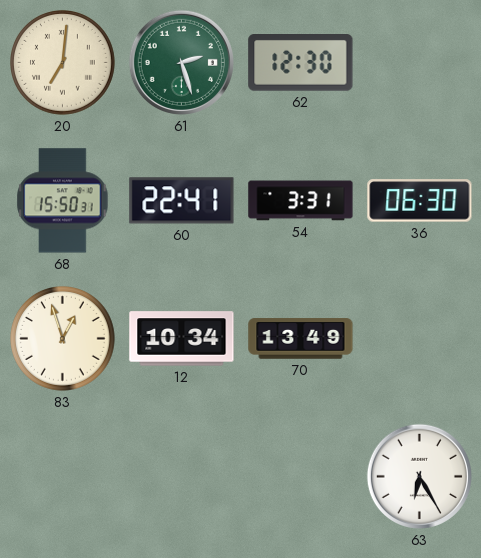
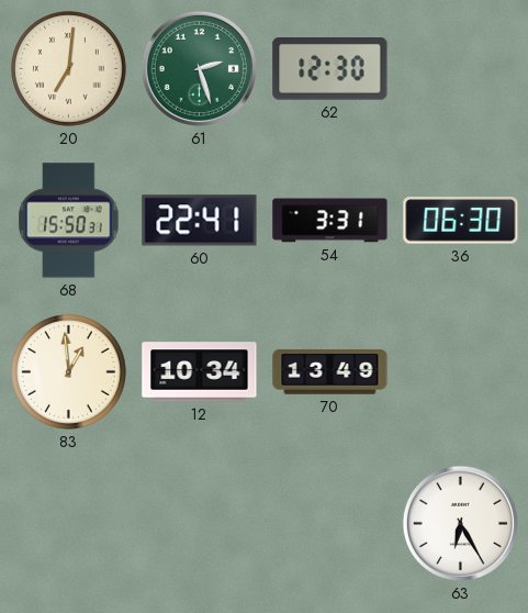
83: 12:57 -> 12:59
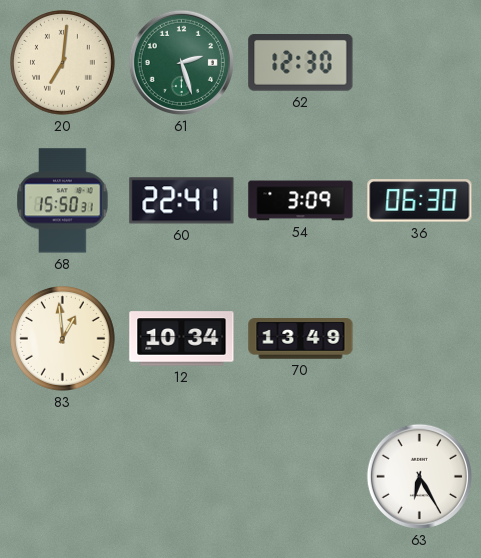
54: 3:31 -> 3:09
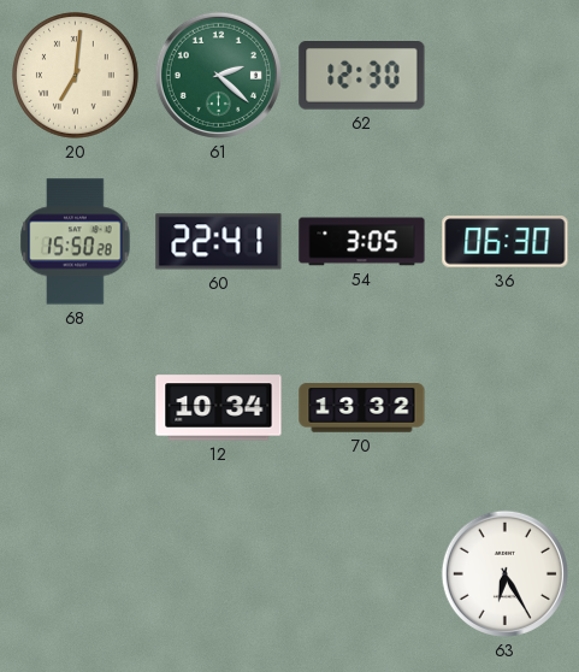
61: 2:27 -> 2:22
68: 15:50:31 -> 15:50:28
54: 3:09 -> 3:05
83: 12:59 -> none
70: 13:49 -> 13:32
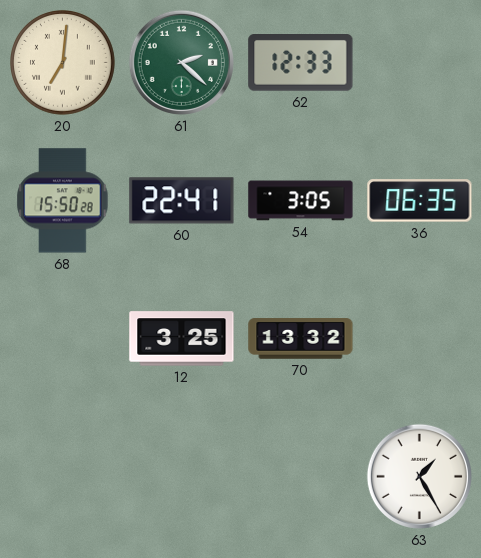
62: 12:30 -> 12:33
36: 06:30 -> 06:35
12: 10:34 -> 3:25
63: 6:25 -> 1:25
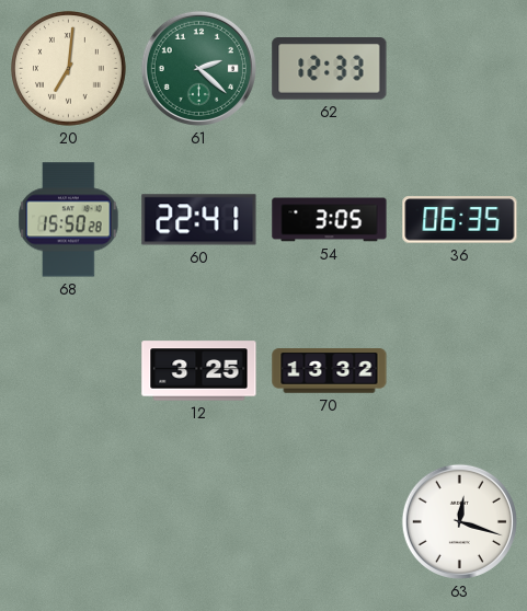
63: 1:25 -> 12:18
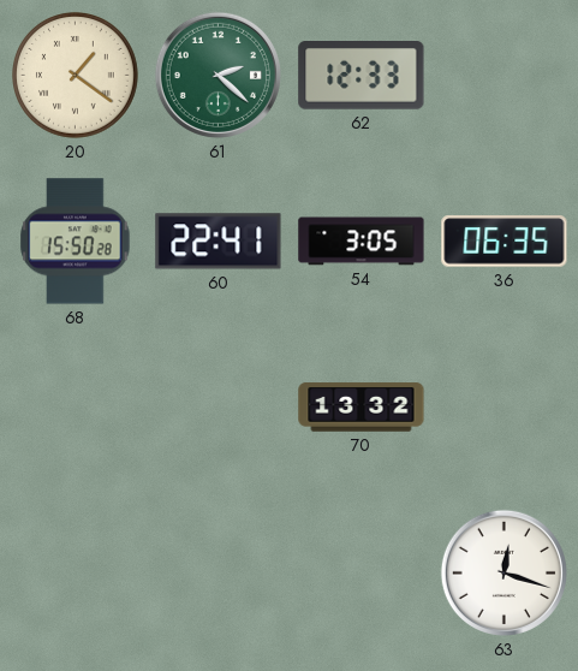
20: 7:01 -> 1:21
12: 3:25 -> none
